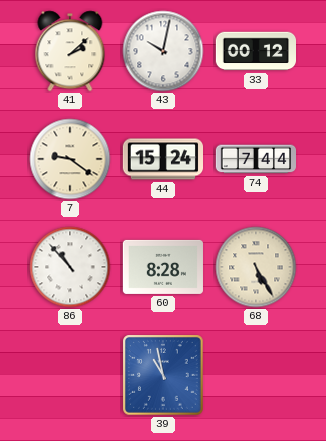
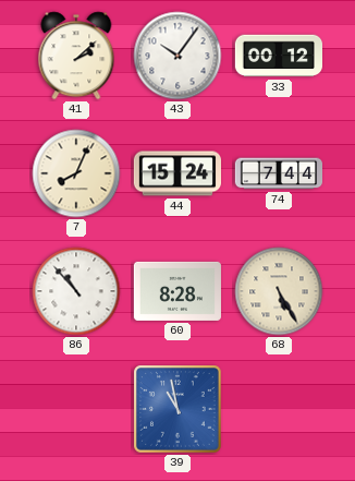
43: 10:02 -> 10:06
7: 9:21 -> 8:04
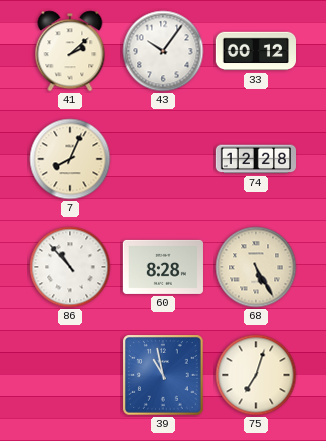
44: 15:24 -> none
74: 7:44 -> 12:28
75: none -> 7:03
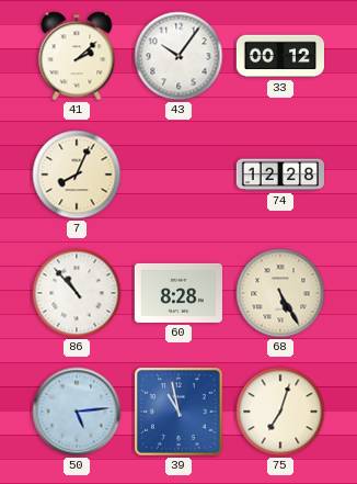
50: none -> 5:14
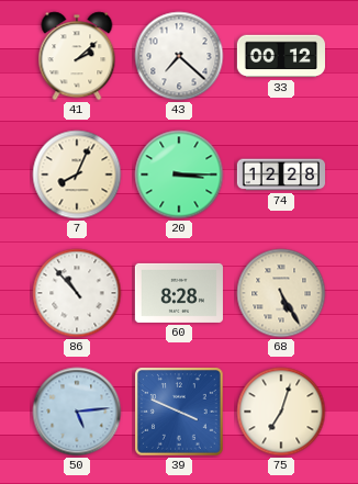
43: 10:06 -> 7:22
20: none -> 3:15
39: 10:58 -> 3:49
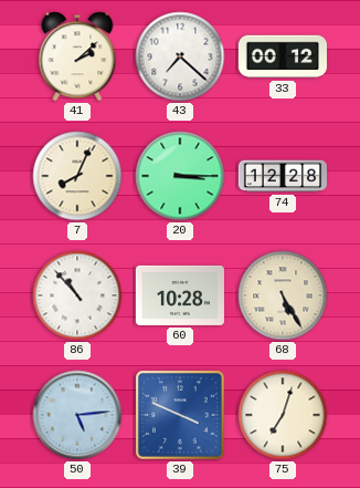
60: 8:28 -> 10:28
